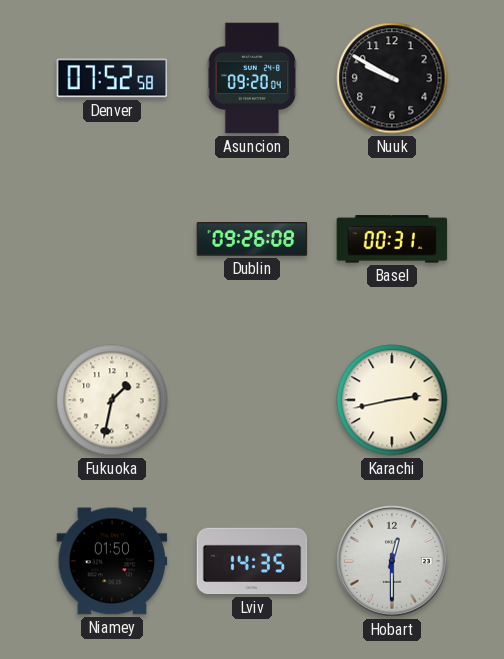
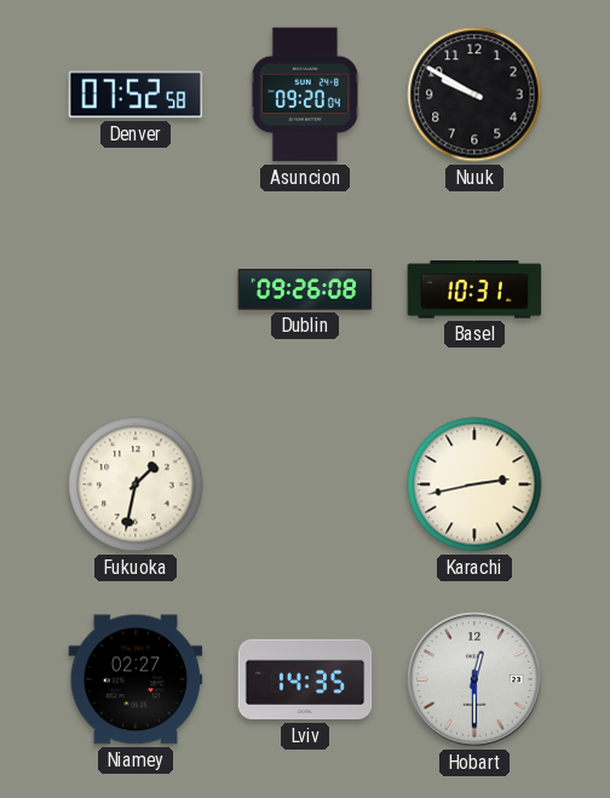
Basel: 00:31 -> 10:31
Niamey: 01:50 -> 02:27
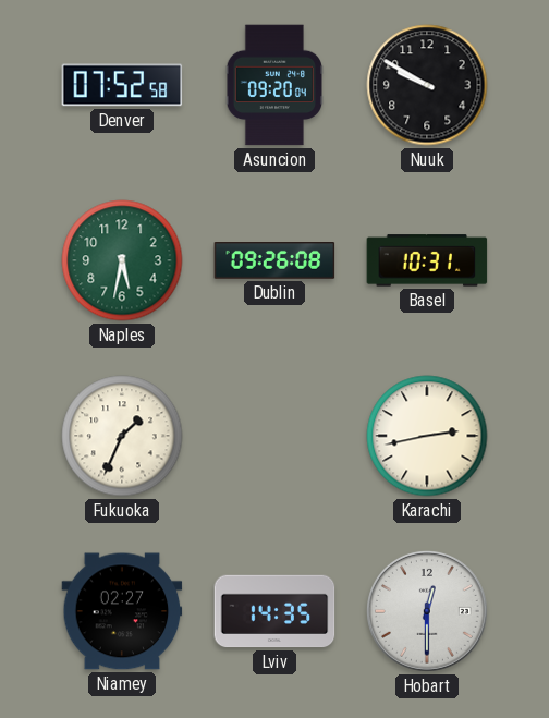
Naples: none -> 5:32
Fukuoka: 1:32 -> 1:34
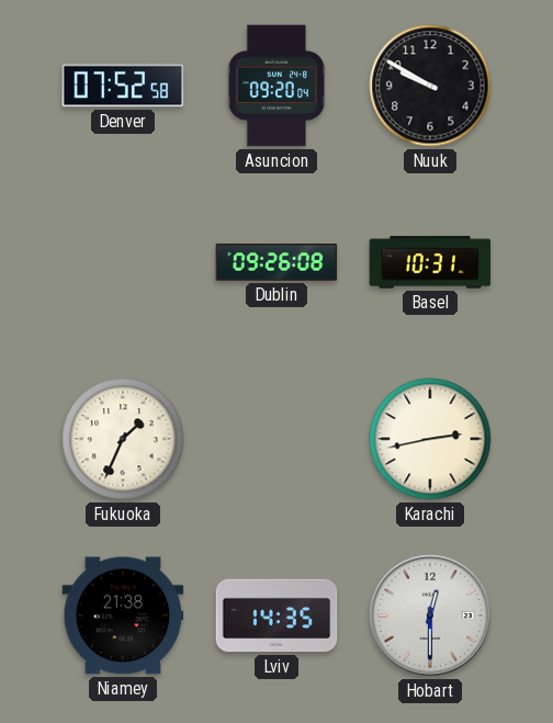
Naples: 5:32 -> none
Niamey: 02:27 -> 21:38
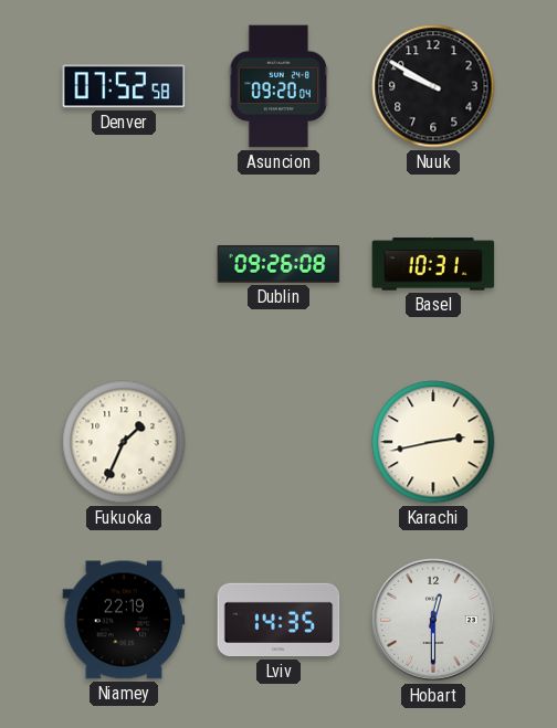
Niamey: 21:38 -> 22:19
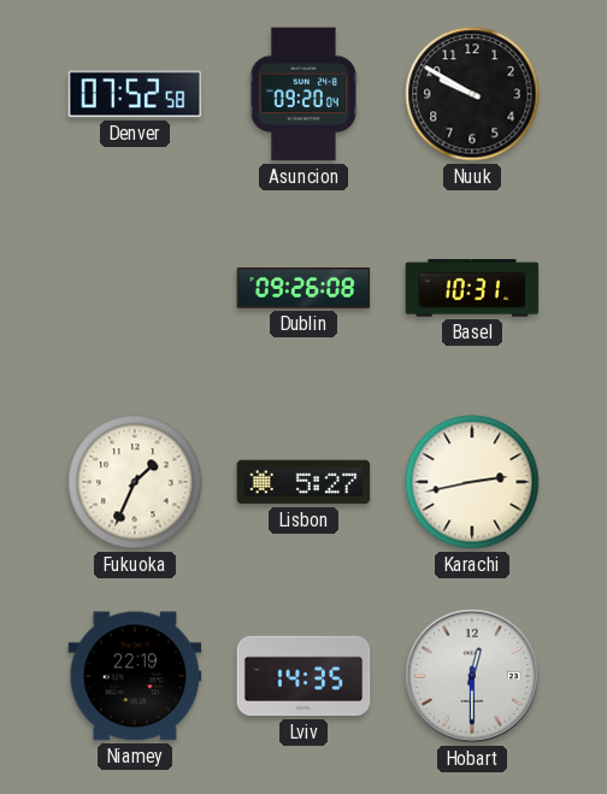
Lisbon: none -> 5:27
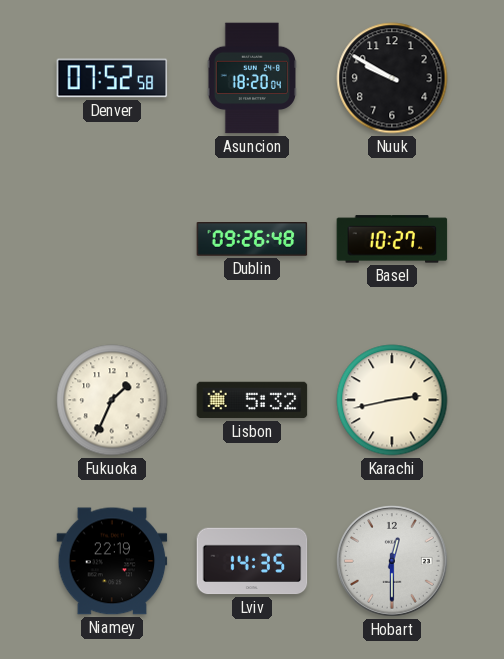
Asuncion: 09:20 -> 18:20
Dublin: 09:26:08 -> 09:26:48
Basel: 10:31 -> 10:27
Lisbon: 5:27 -> 5:32
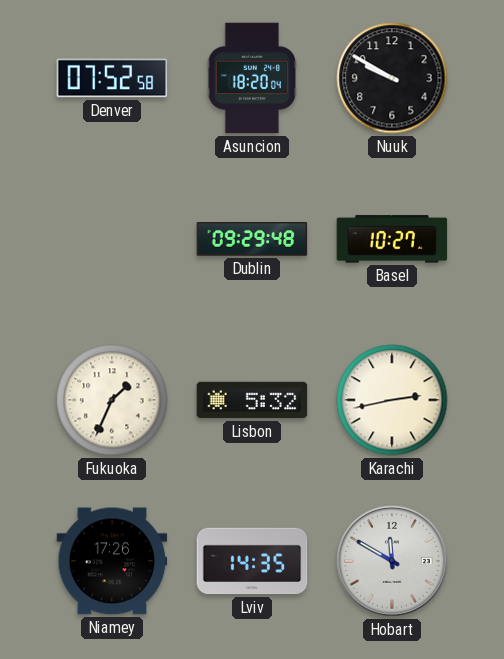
Dublin: 09:26 -> 09:29
Niamey: 22:19 -> 17:26
Hobart: 12:30 -> 11:50
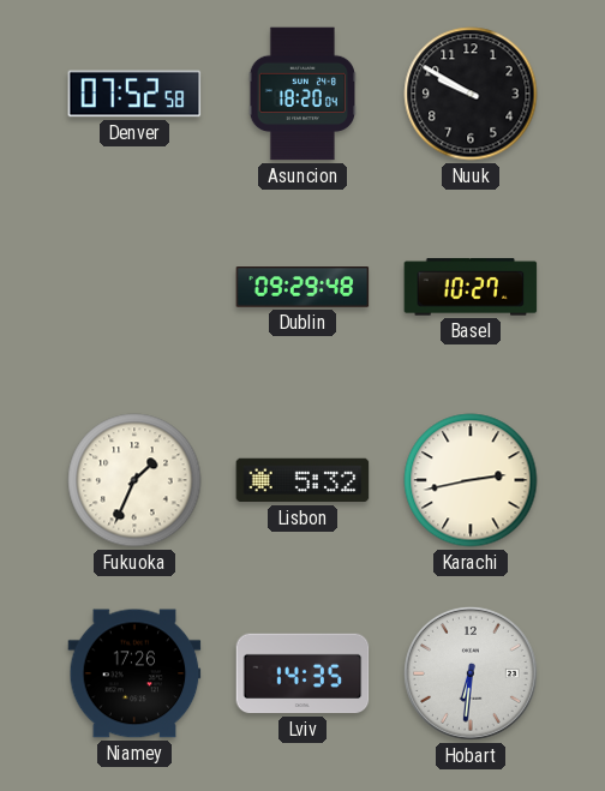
Hobart: 11:50 -> 6:31
